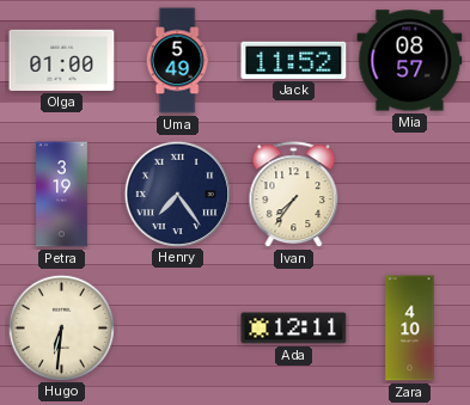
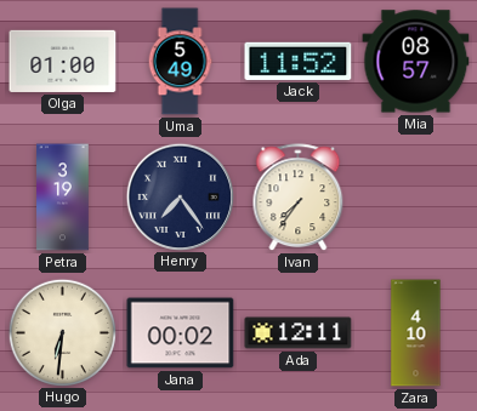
Jana: none -> 00:02
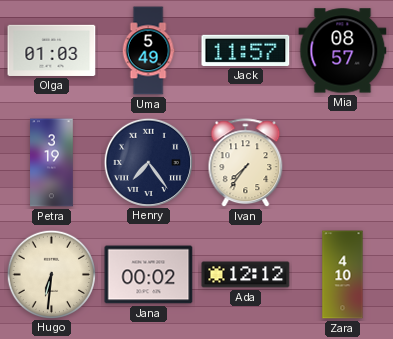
Olga: 01:00 -> 01:03
Jack: 11:52 -> 11:57
Ada: 12:11 -> 12:12
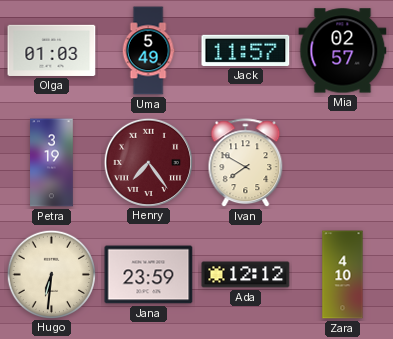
Mia: 08:57 -> 02:57
Henry dial: navy -> burgundy
Ivan: 7:36 -> 7:50
Jana: 00:02 -> 23:59
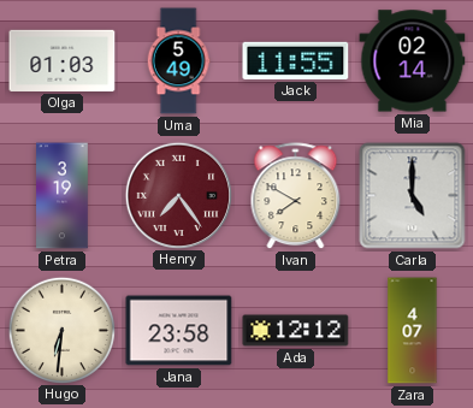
Jack: 11:57 -> 11:55
Mia: 02:57 -> 02:14
Carla: none -> 5:00
Jana: 23:59 -> 23:58
Zara: 4:10 -> 4:07
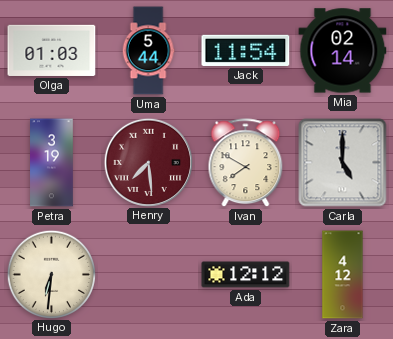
Uma: 5:49 -> 5:44
Jack: 11:55 -> 11:54
Henry: 7:24 -> 7:29
Jana: 23:58 -> none
Zara: 4:07 -> 4:12
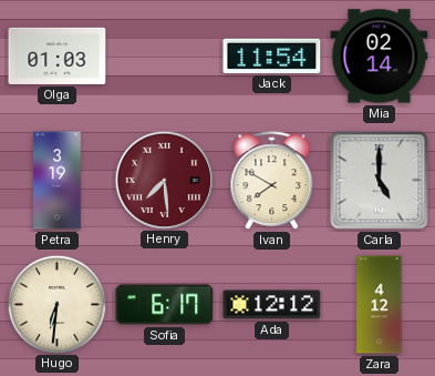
Uma: 5:44 -> none
Sofia: none -> 6:17
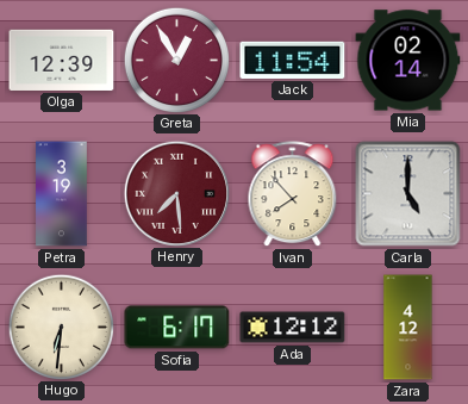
Olga: 01:03 -> 12:39
Greta: none -> 12:55
Ivan: 7:50 -> 7:53
